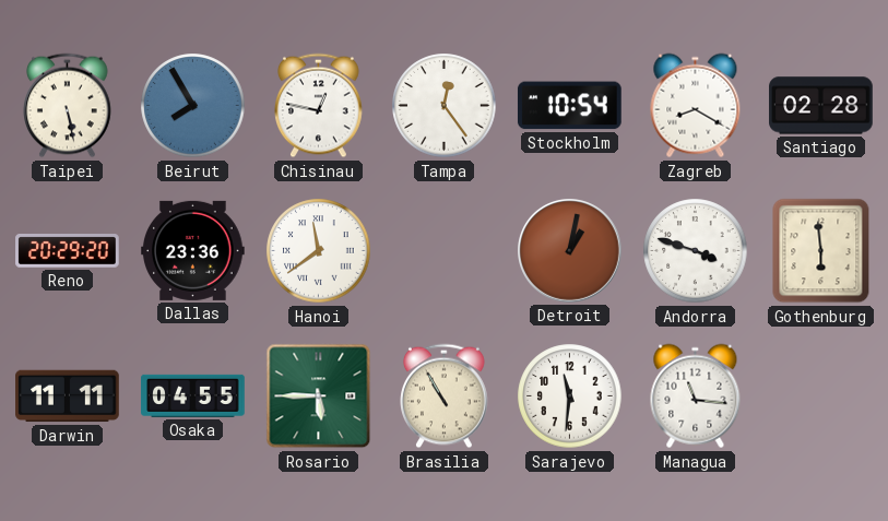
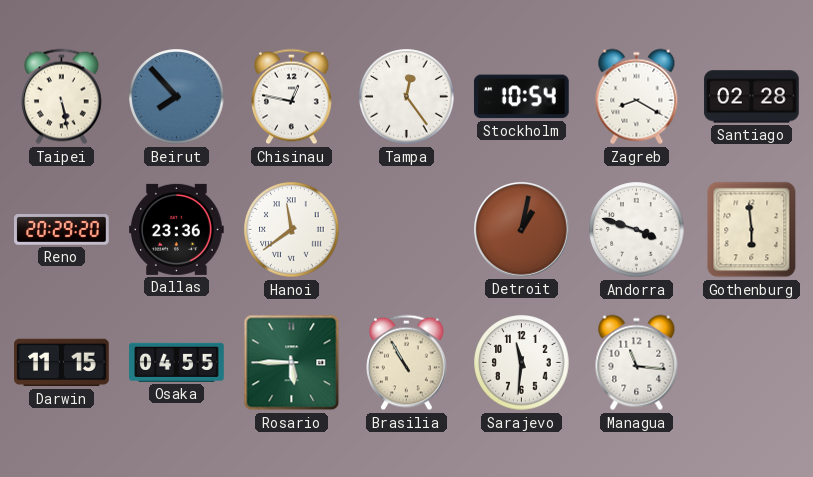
Beirut: 7:55 -> 7:53
Darwin: 11:11 -> 11:15
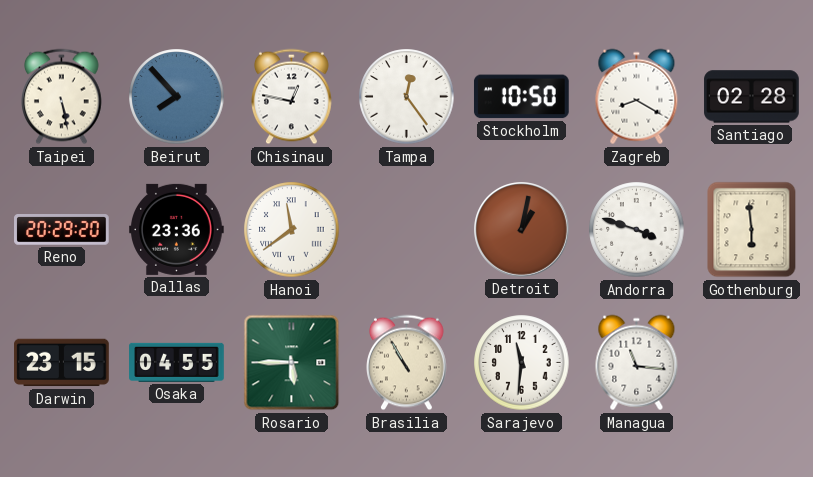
Stockholm: 10:54 -> 10:50
Darwin: 11:15 -> 23:15
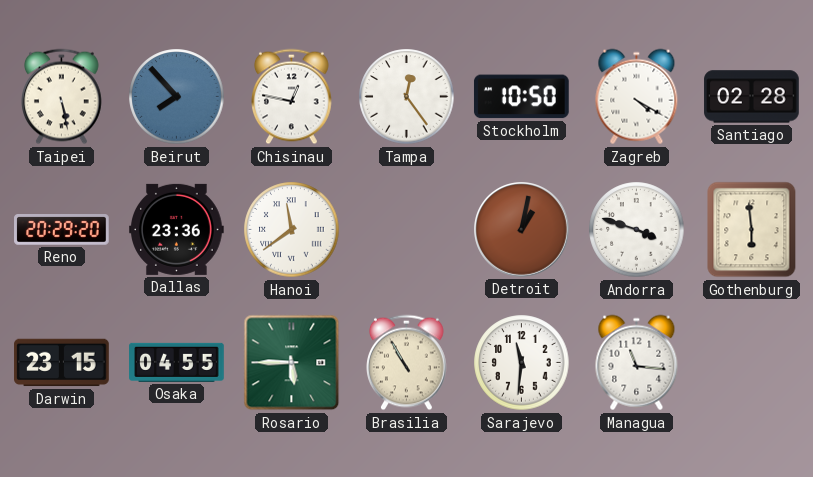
Zagreb: 8:20 -> 4:20
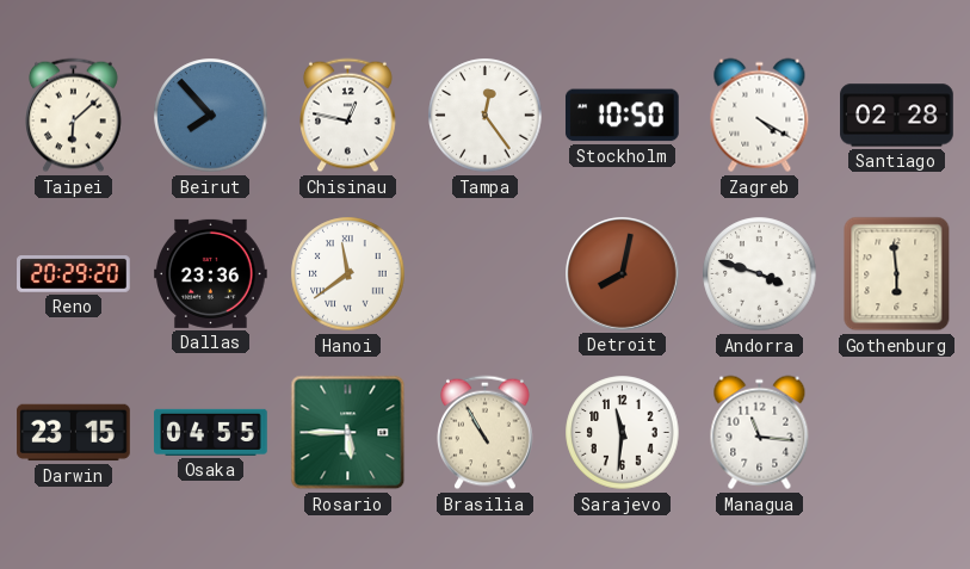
Taipei: 5:28 -> 6:08
Detroit: 1:02 -> 8:02
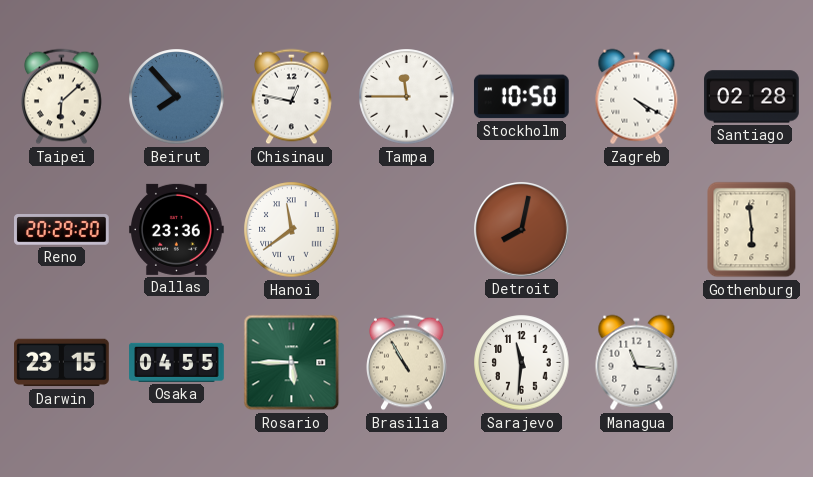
Tampa: 12:24 -> 11:45
Andorra: 3:48 -> none
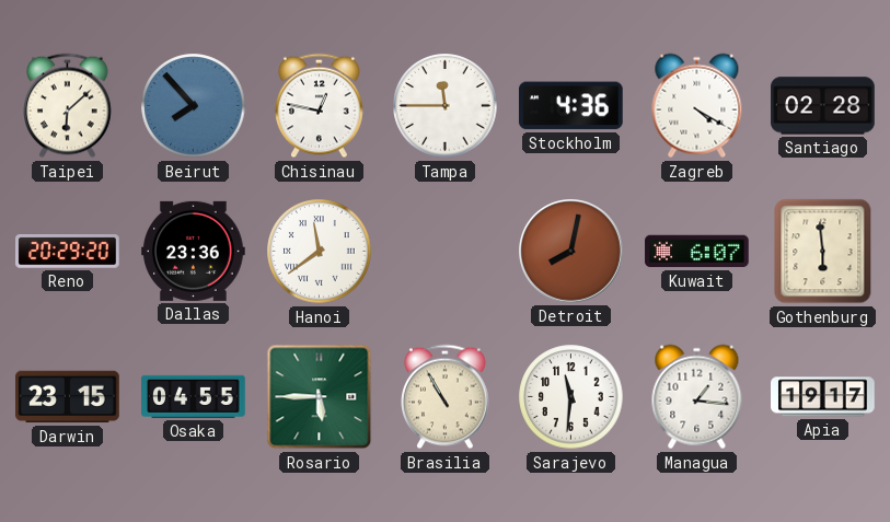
Stockholm: 10:50 -> 4:36
Kuwait: none -> 6:07
Managua: 11:16 -> 1:16
Apia: none -> 19:17
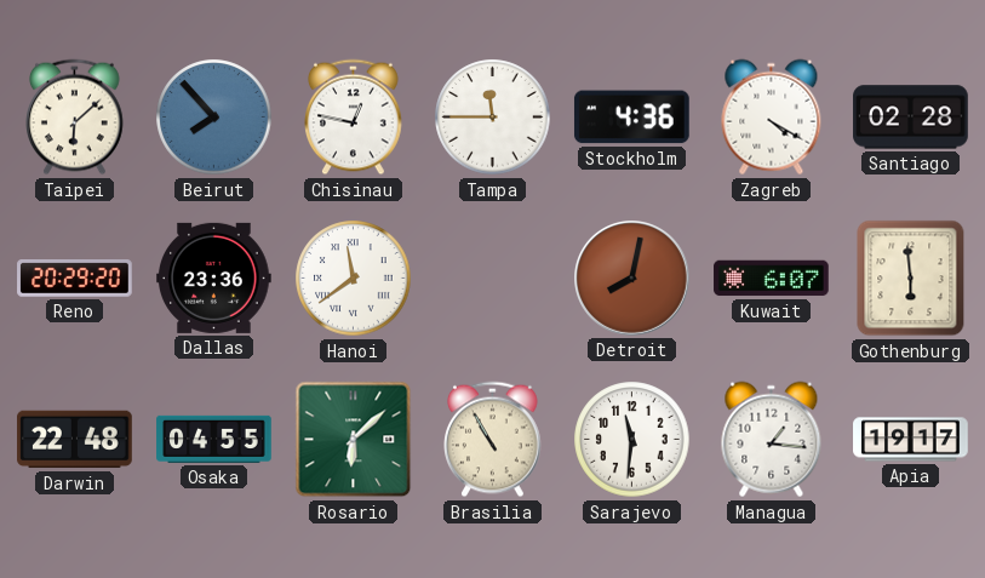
Darwin: 23:15 -> 22:48
Rosario: 5:45 -> 6:08
